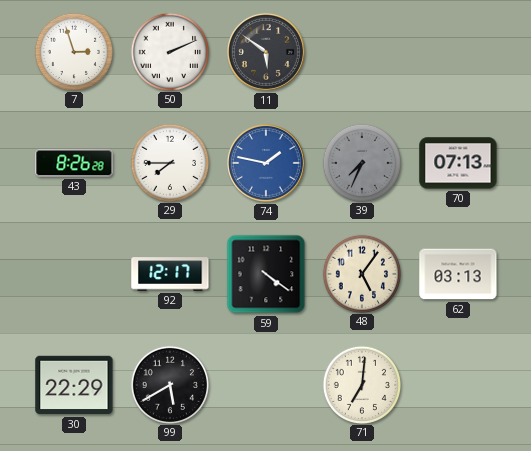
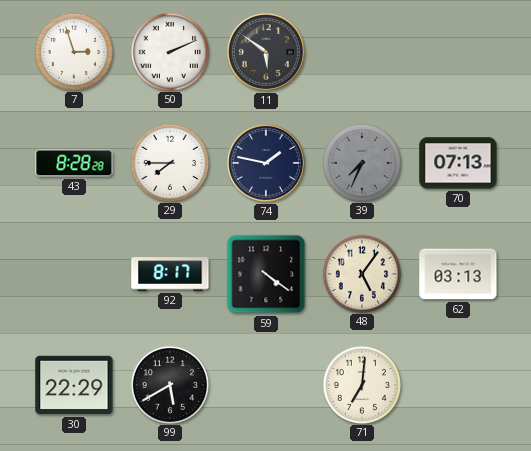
43: 8:26 -> 8:28
74 dial: blue -> navy
92: 12:17 -> 8:17
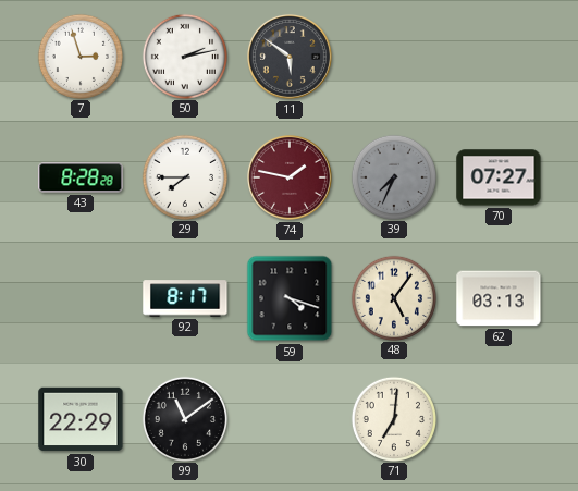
50: 2:11 -> 2:13
74 dial: navy -> burgundy
70: 07:13 -> 07:27
59: 4:21 -> 4:18
99: 5:40 -> 11:09
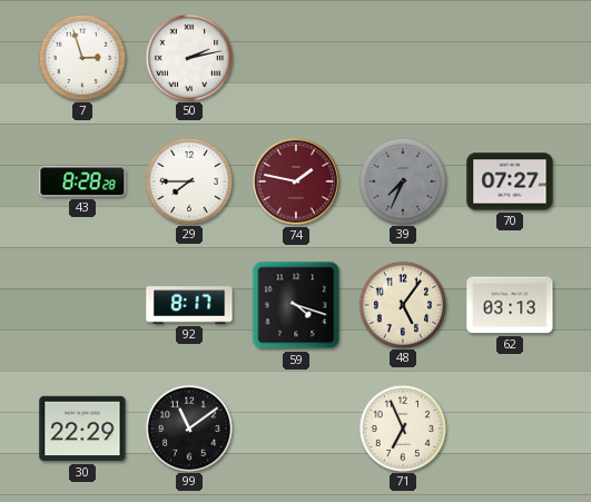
11: 5:51 -> none
71: 7:01 -> 6:56
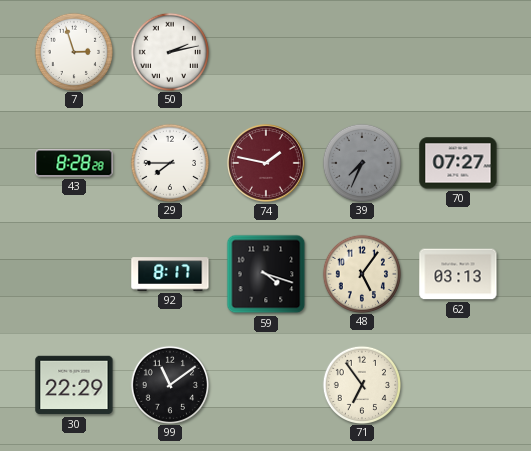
71: 6:56 -> 6:54
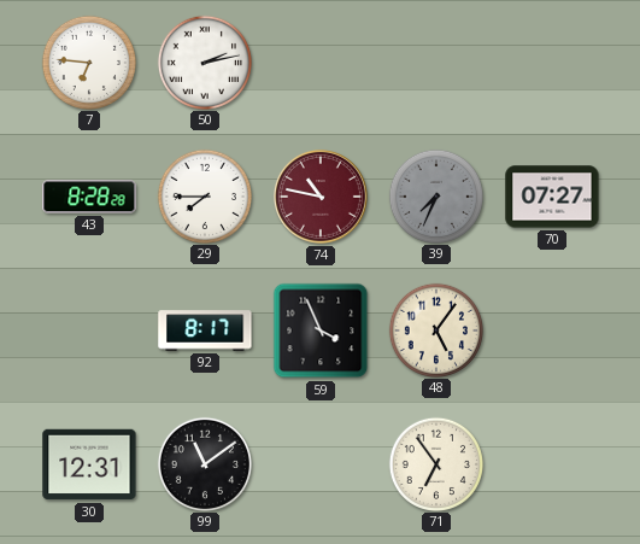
7: 2:57 -> 6:46
74: 1:47 -> 10:47
59: 4:18 -> 3:56
62: 03:13 -> none
30: 22:29 -> 12:31
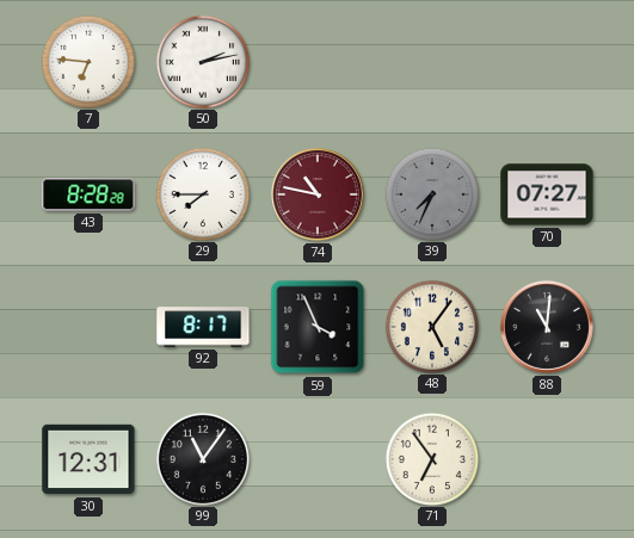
88: none -> 11:01
99: 11:09 -> 11:06
